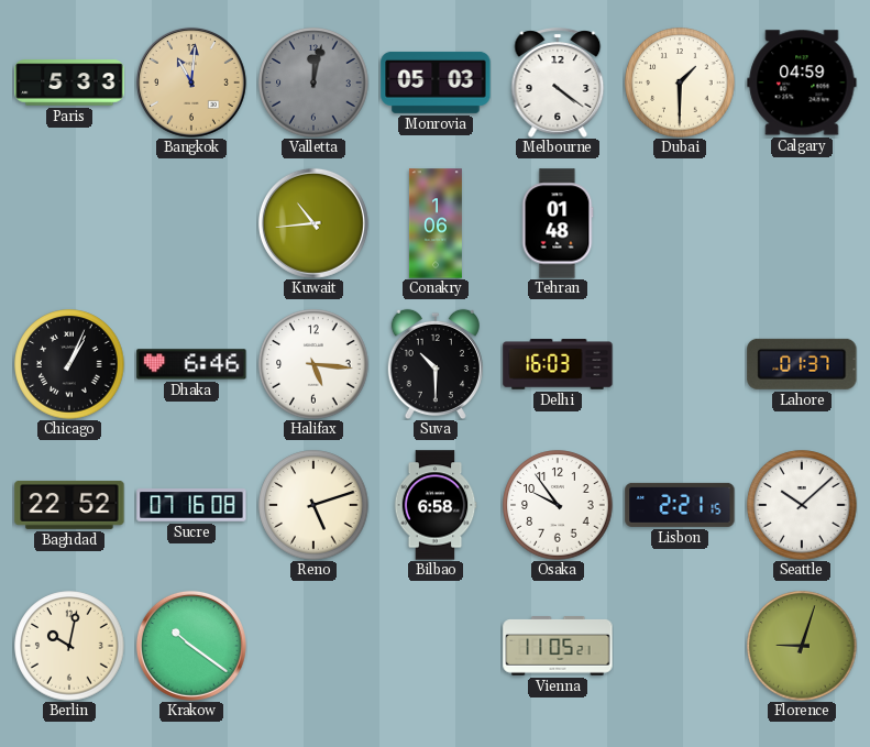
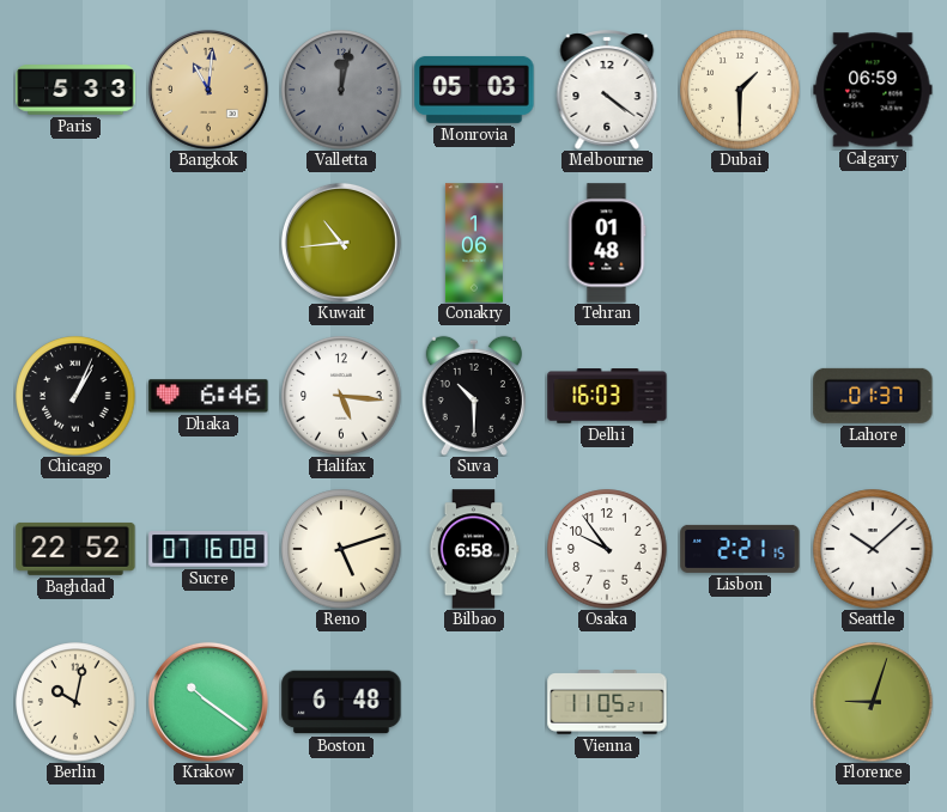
Calgary: 04:59 -> 06:59
Boston: none -> 6:48
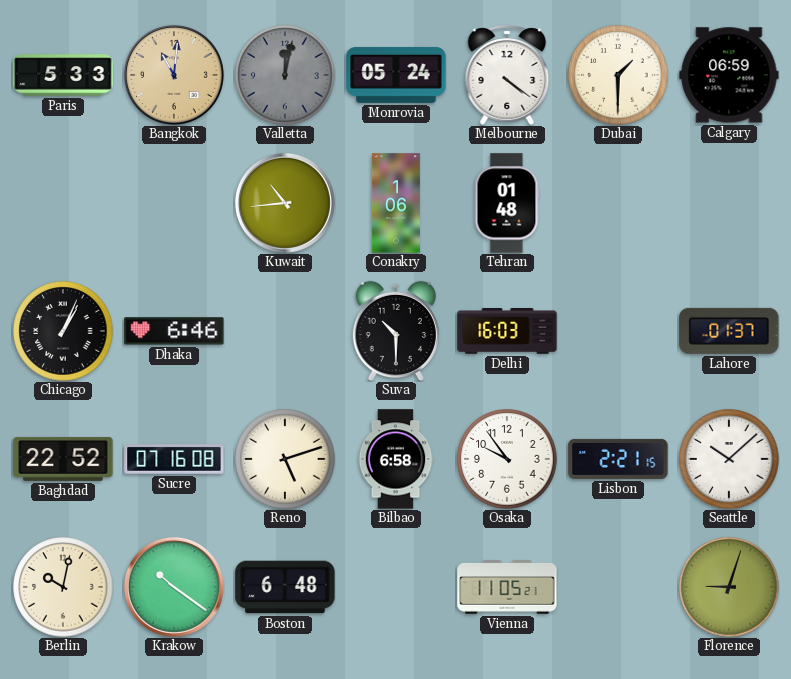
Monrovia: 05:03 -> 05:24
Halifax: 5:16 -> none
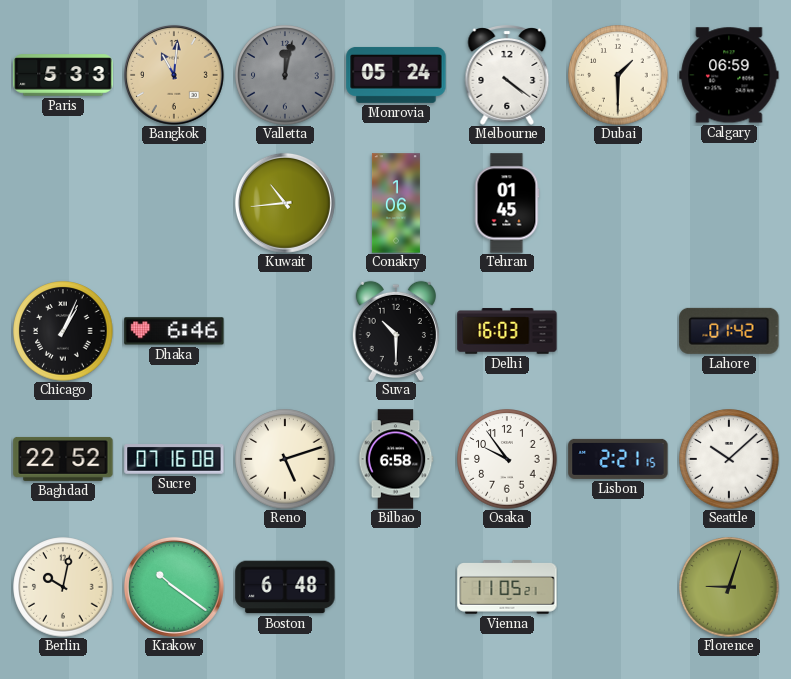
Tehran: 01:48 -> 01:45
Lahore: 01:37 -> 01:42
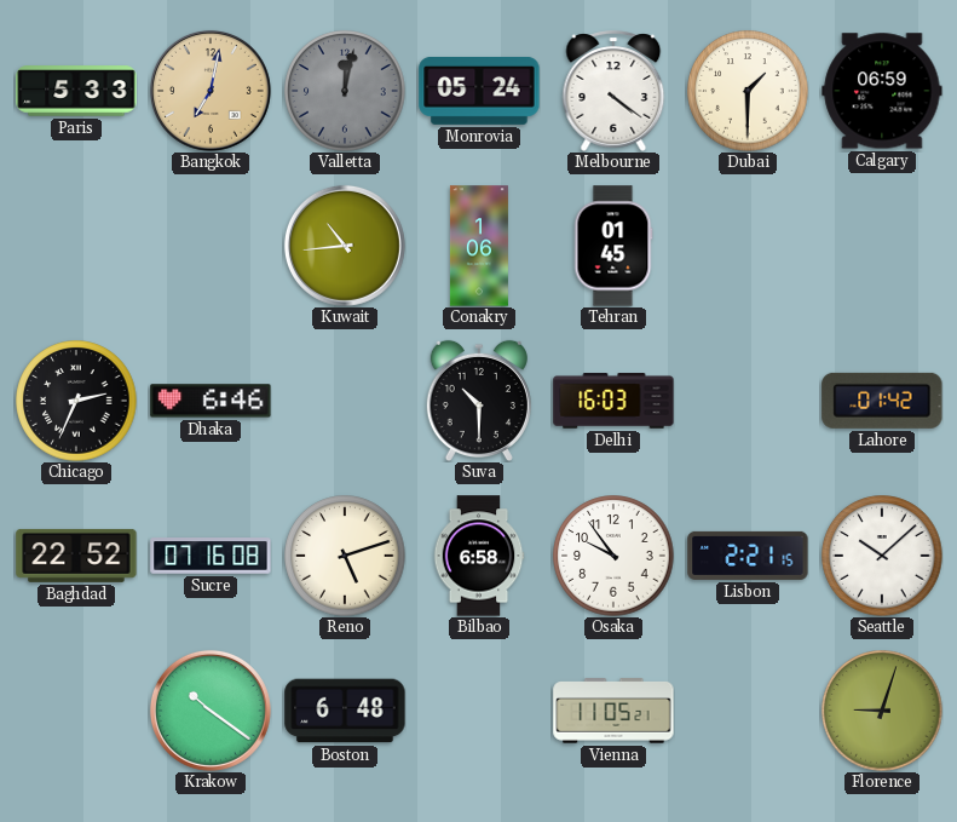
Bangkok: 11:01 -> 7:02
Chicago: 1:04 -> 2:34
Berlin: 10:02 -> none
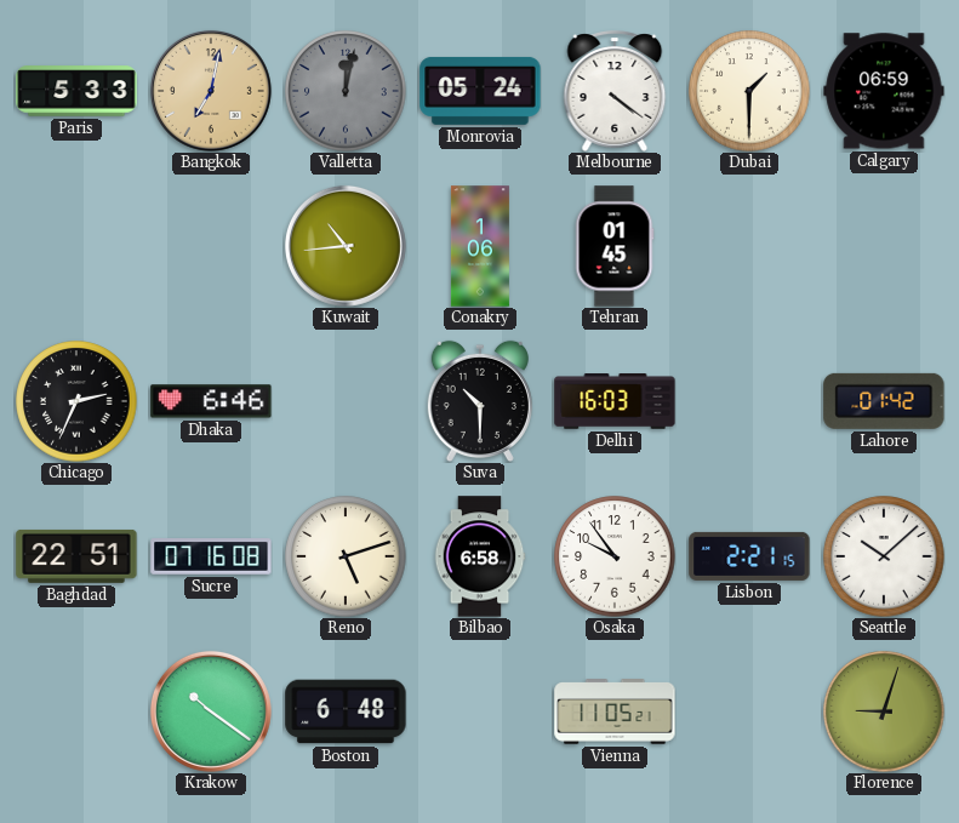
Baghdad: 22:52 -> 22:51
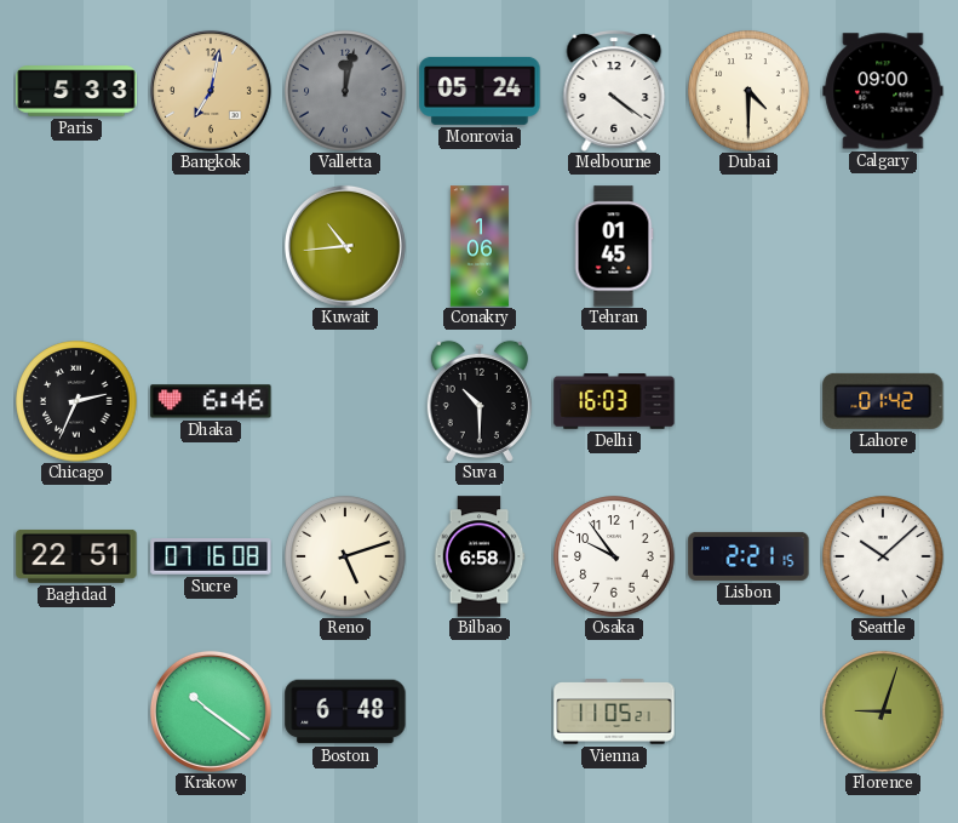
Dubai: 1:30 -> 4:30
Calgary: 06:59 -> 09:00
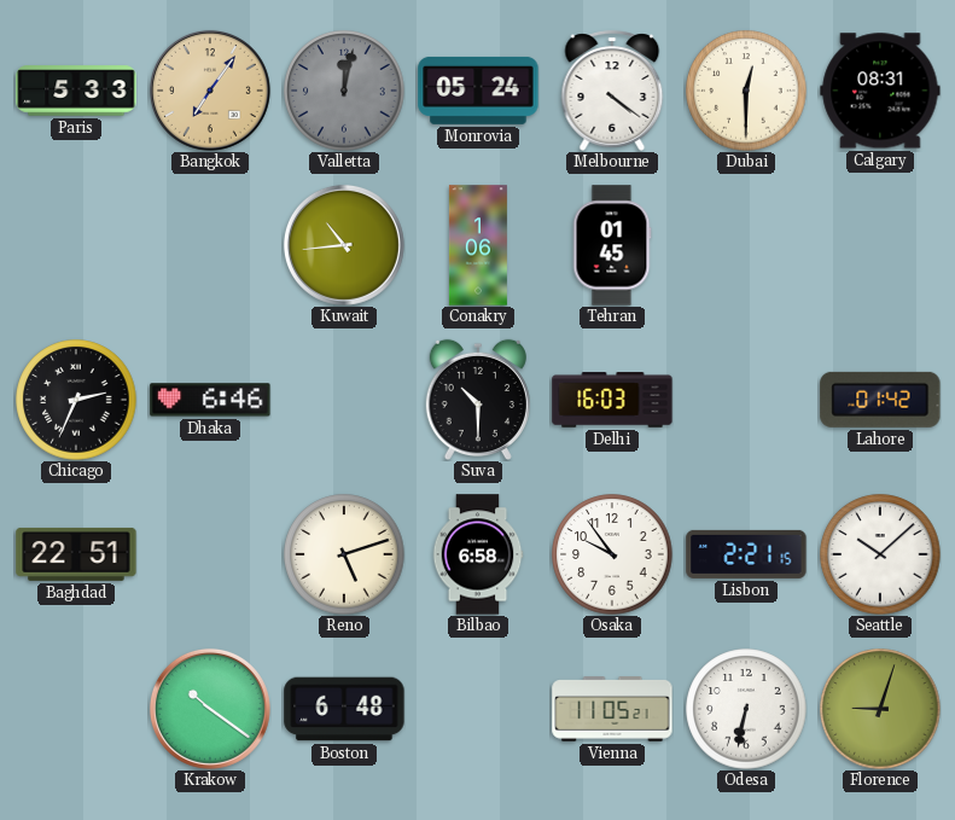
Bangkok: 7:02 -> 7:06
Dubai: 4:30 -> 12:30
Calgary: 09:00 -> 08:31
Sucre: 07:16 -> none
Odesa: none -> 6:32
